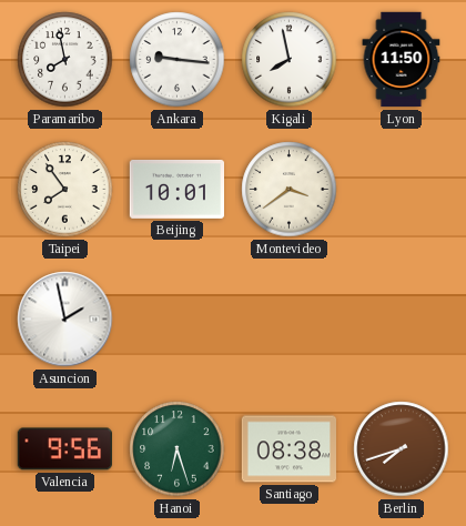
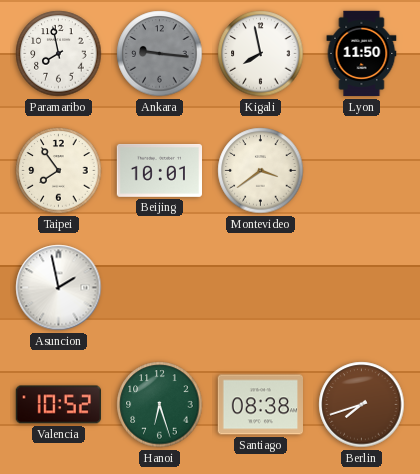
Ankara dial: white -> grey
Valencia: 9:56 -> 10:52
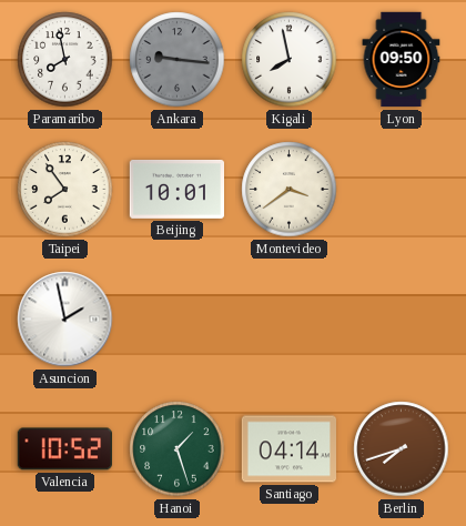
Lyon: 11:50 -> 09:50
Hanoi: 6:27 -> 1:27
Santiago: 08:38 -> 04:14
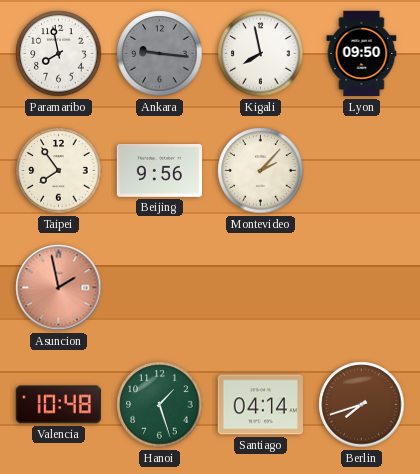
Beijing: 10:01 -> 9:56
Montevideo: 3:39 -> 2:07
Asuncion dial: white -> salmon
Valencia: 10:52 -> 10:48
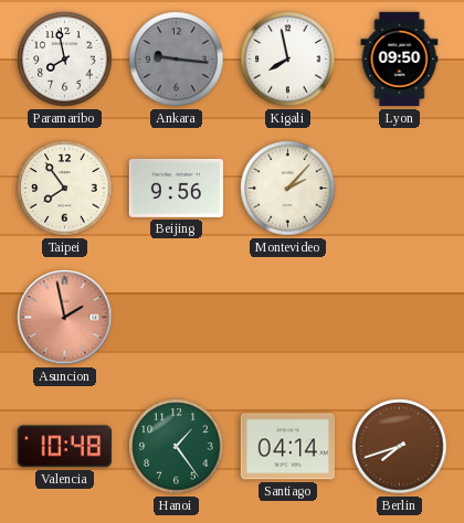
Hanoi: 1:27 -> 1:24
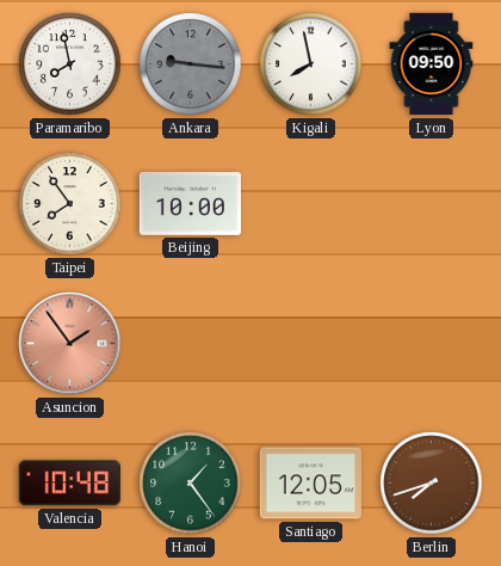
Beijing: 9:56 -> 10:00
Montevideo: 2:07 -> none
Asuncion: 1:58 -> 1:54
Santiago: 04:14 -> 12:05
